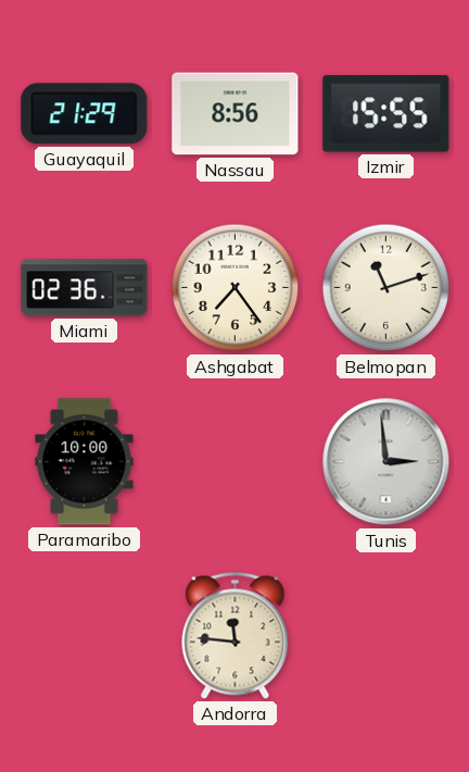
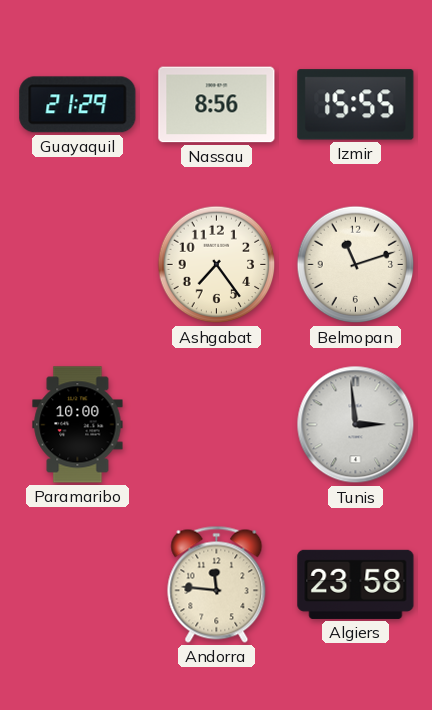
Miami: 02:36 -> none
Algiers: none -> 23:58
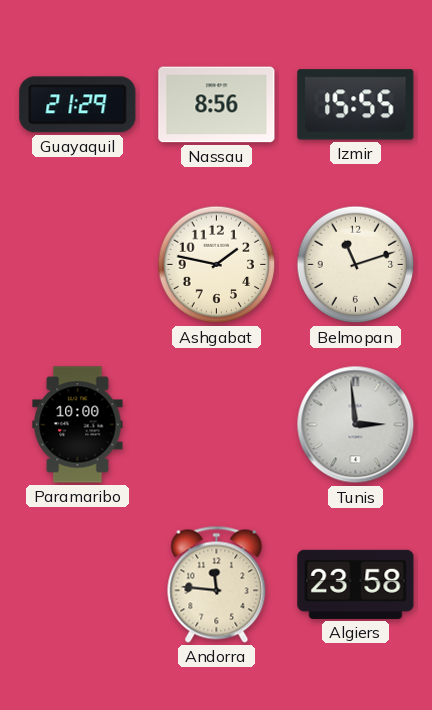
Ashgabat: 7:24 -> 1:47
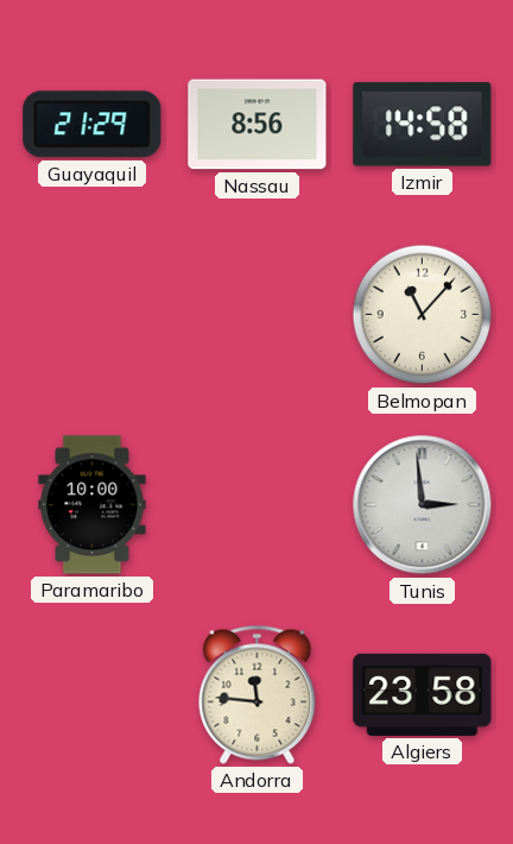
Izmir: 15:55 -> 14:58
Ashgabat: 1:47 -> none
Belmopan: 11:12 -> 11:07
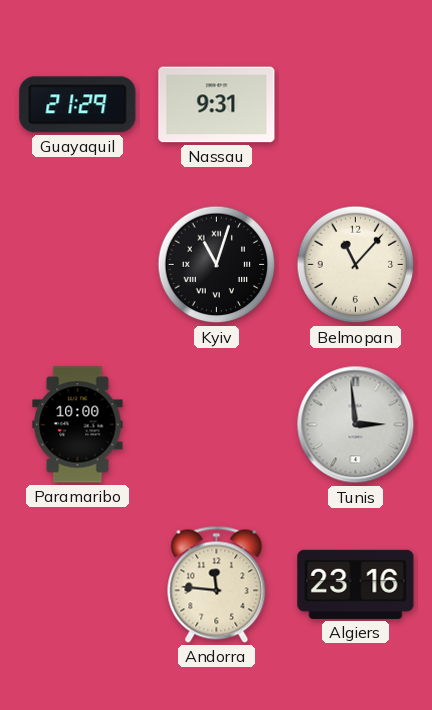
Nassau: 8:56 -> 9:31
Izmir: 14:58 -> none
Kyiv: none -> 11:03
Algiers: 23:58 -> 23:16
